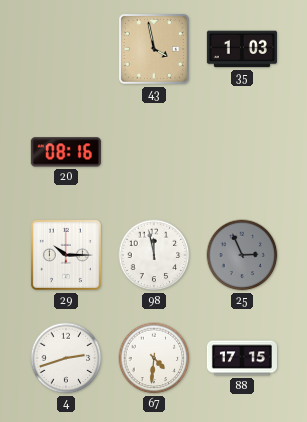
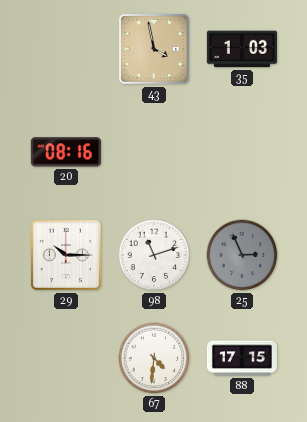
98: 11:58 -> 11:12
4: 2:42 -> none
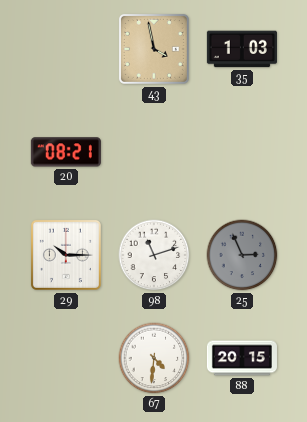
20: 08:16 -> 08:21
88: 17:15 -> 20:15
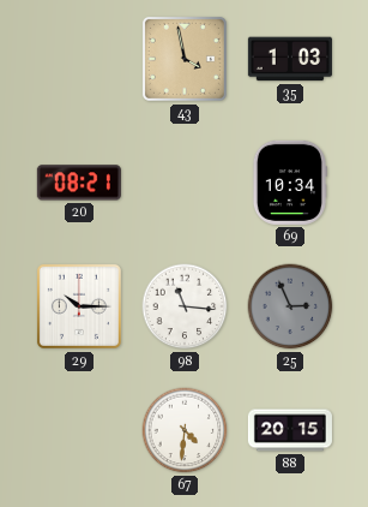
69: none -> 10:34
98: 11:12 -> 11:16
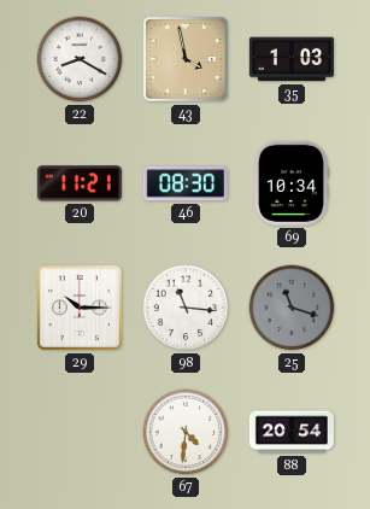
22: none -> 8:20
20: 08:21 -> 11:21
46: none -> 08:30
25: 2:56 -> 11:18
88: 20:15 -> 20:54
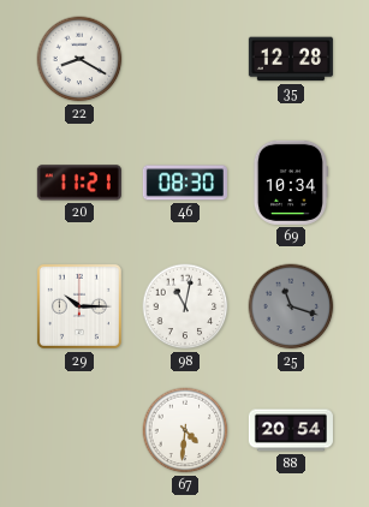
43: 3:58 -> none
35: 1:03 -> 12:28
98: 11:16 -> 11:02
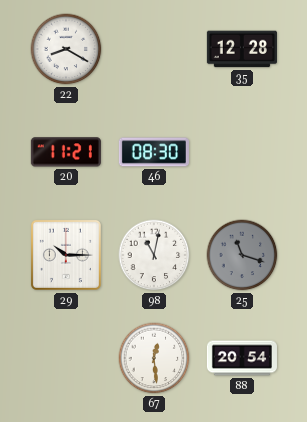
69: 10:34 -> none
67: 4:31 -> 12:29
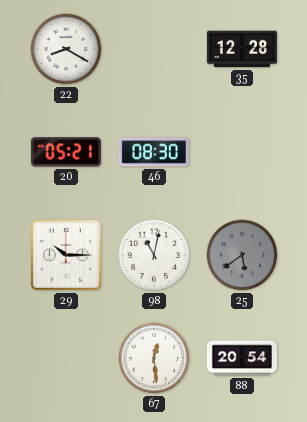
20: 11:21 -> 05:21
25: 11:18 -> 5:39
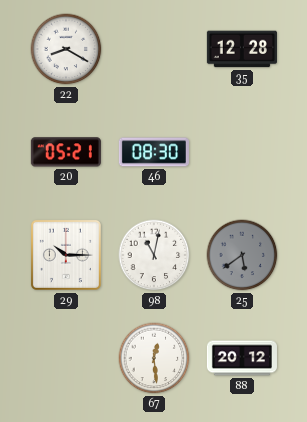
88: 20:54 -> 20:12
